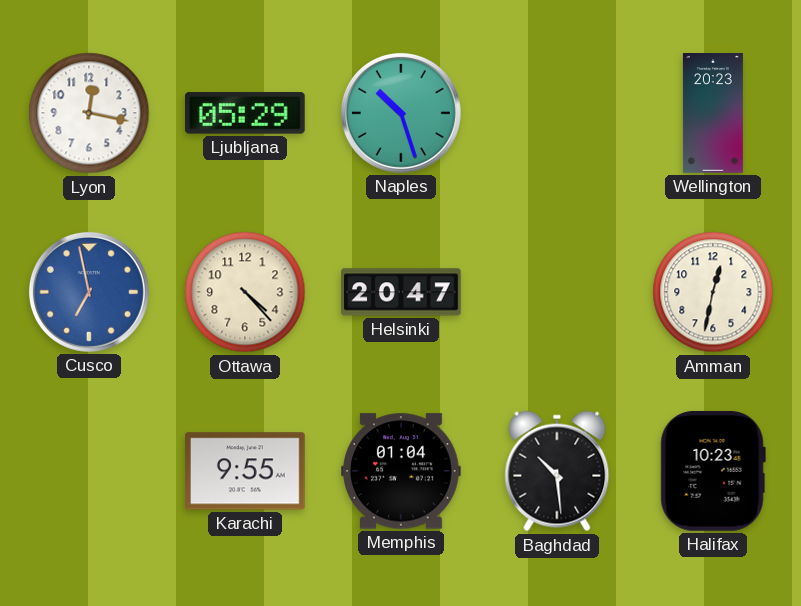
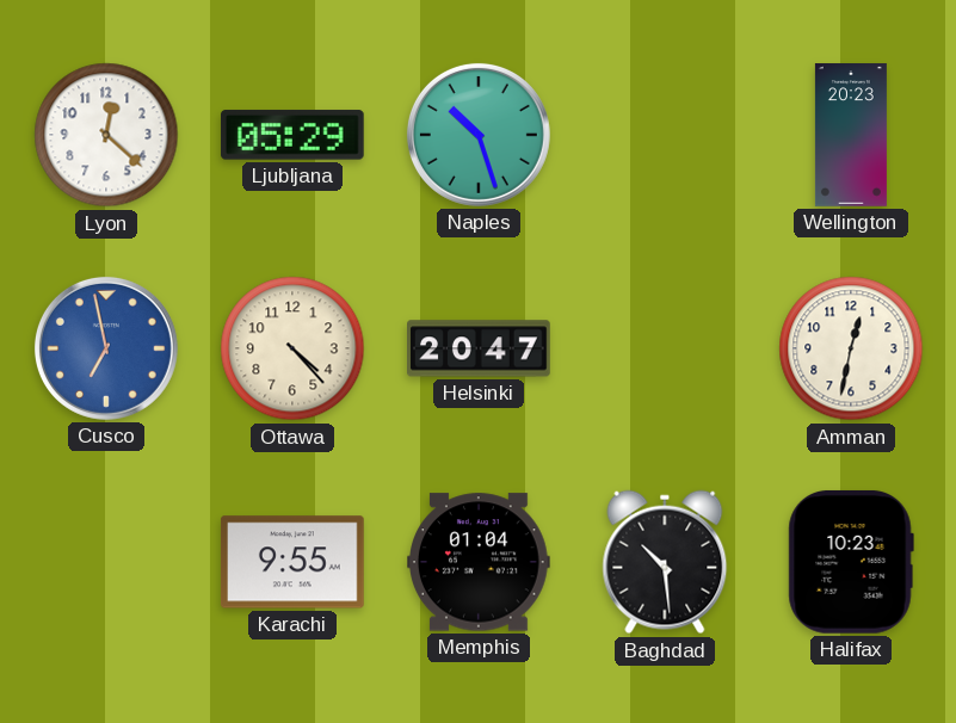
Lyon: 12:17 -> 12:22
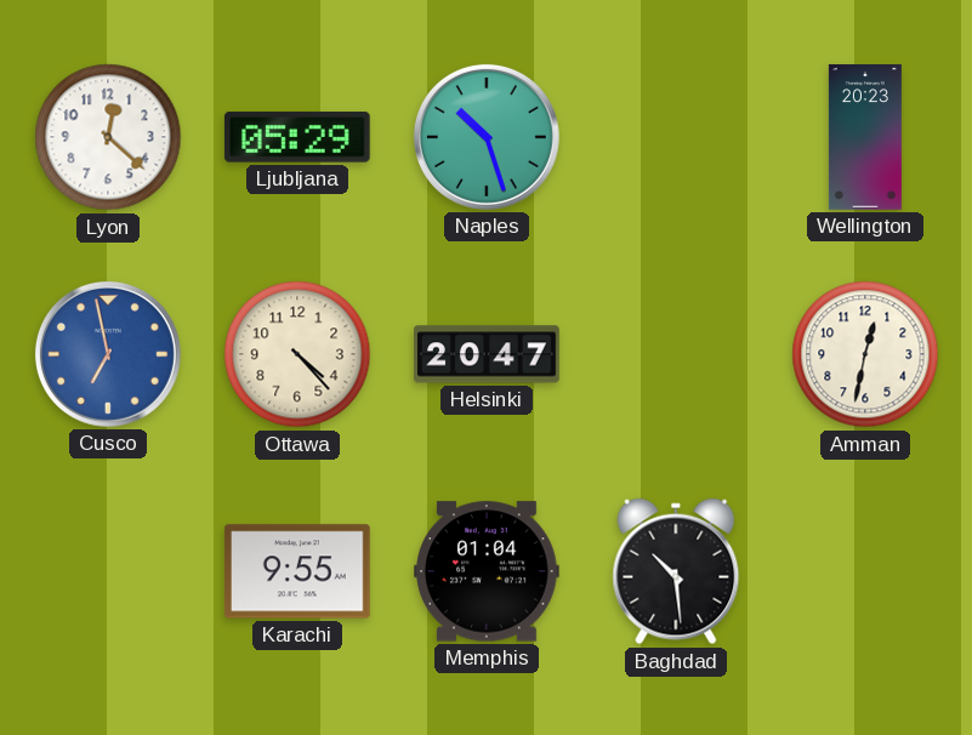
Halifax: 10:23 -> none
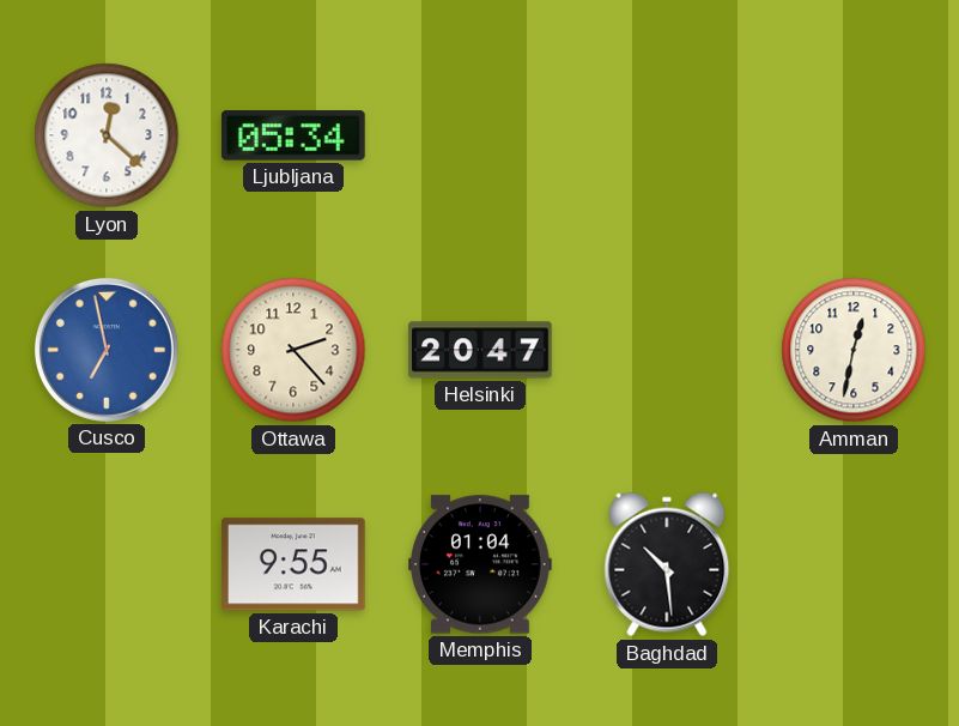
Ljubljana: 05:29 -> 05:34
Naples: 10:27 -> none
Wellington: 20:23 -> none
Ottawa: 4:23 -> 2:23
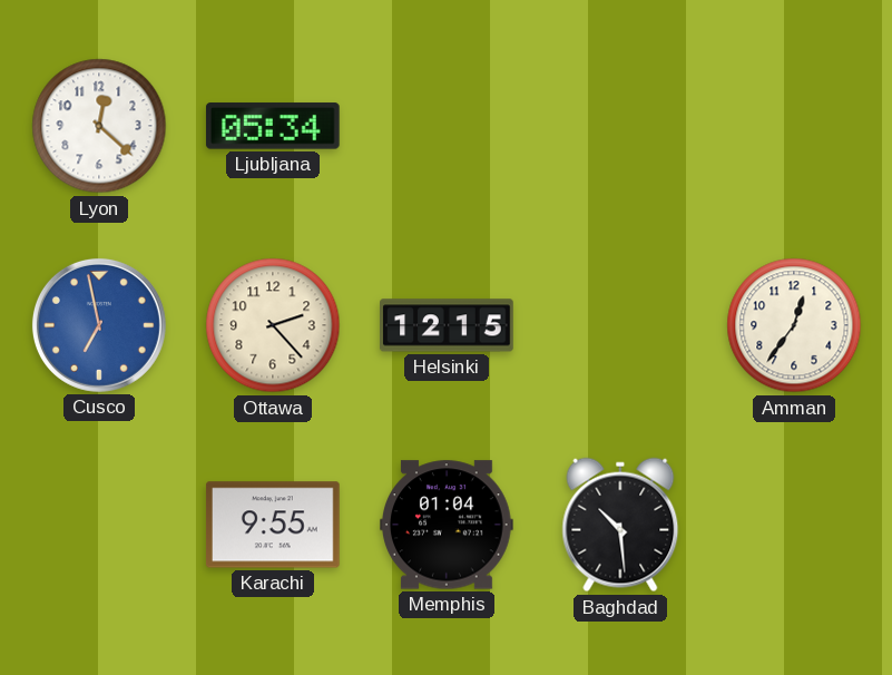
Helsinki: 20:47 -> 12:15
Amman: 12:32 -> 12:36
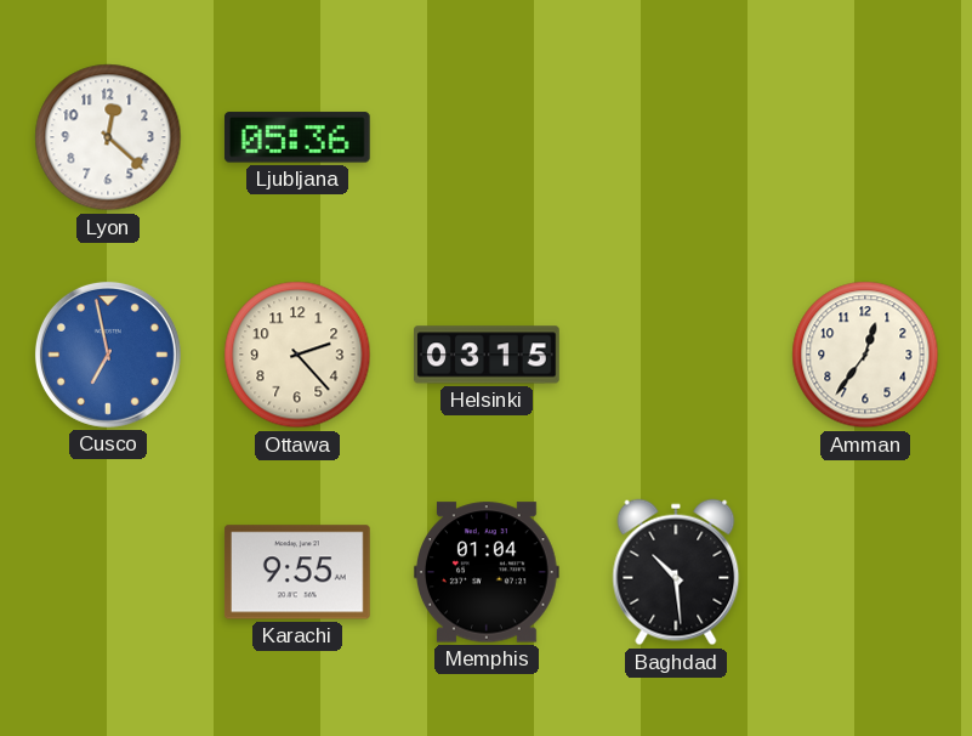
Ljubljana: 05:34 -> 05:36
Helsinki: 12:15 -> 03:15
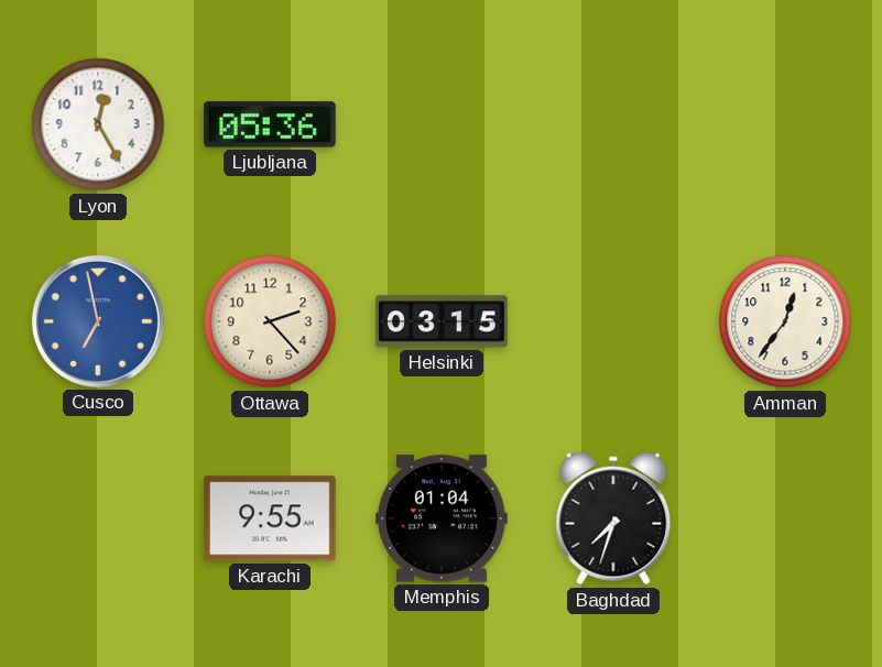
Lyon: 12:22 -> 12:25
Baghdad: 10:29 -> 7:33
